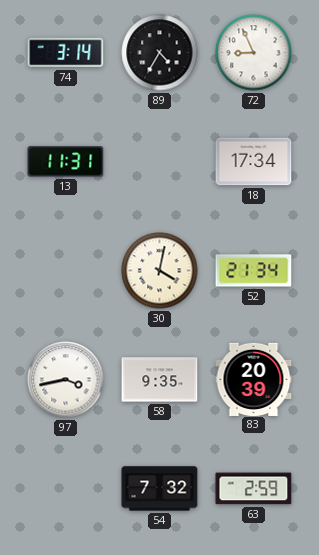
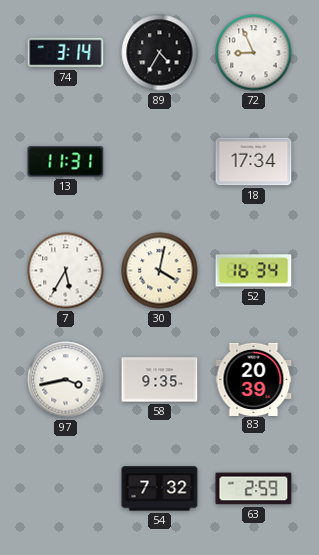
7: none -> 5:35
52: 21:34 -> 16:34
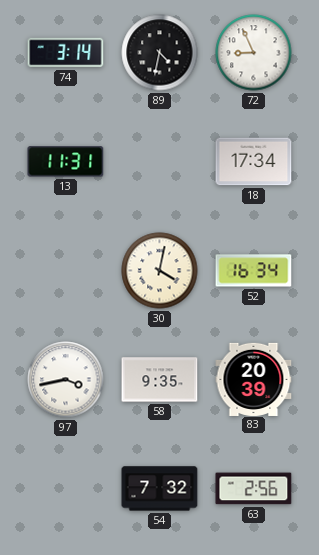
89: 4:35 -> 4:32
7: 5:35 -> none
63: 2:59 -> 2:56
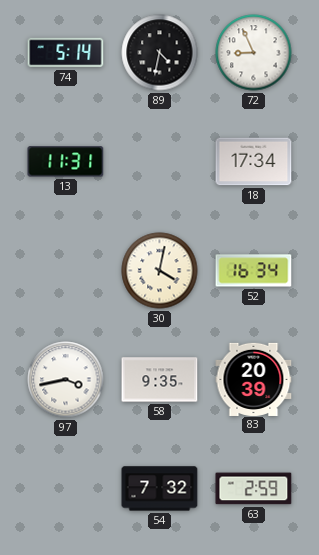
74: 3:14 -> 5:14
63: 2:56 -> 2:59
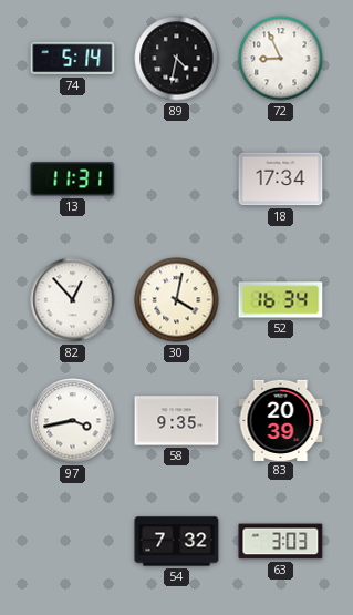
82: none -> 12:53
63: 2:59 -> 3:03
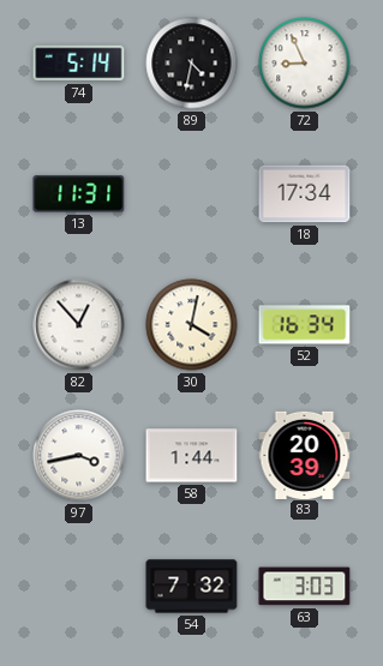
58: 9:35 -> 1:44
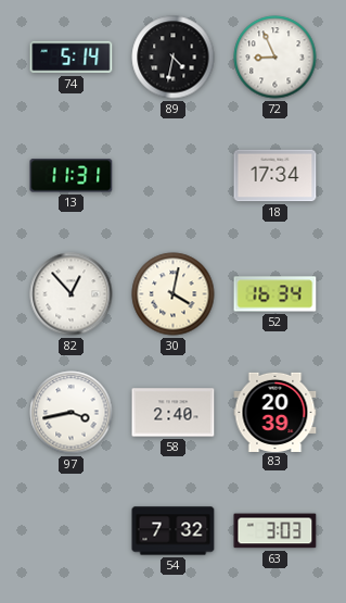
58: 1:44 -> 2:40
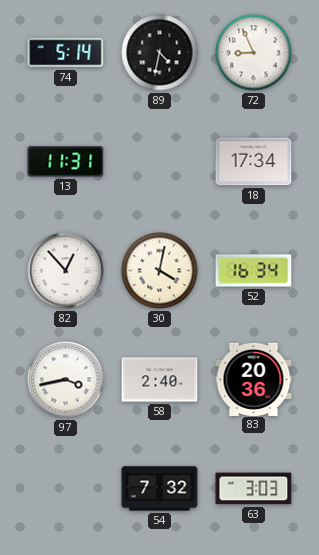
83: 20:39 -> 20:36
